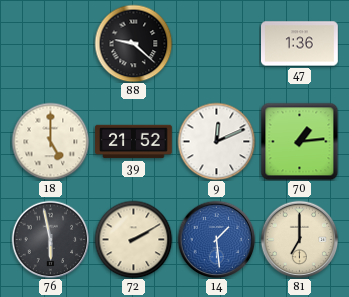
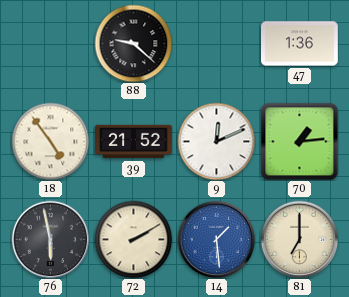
18: 5:00 -> 4:54
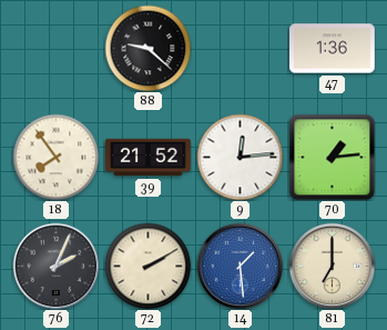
18: 4:54 -> 7:54
9: 12:11 -> 12:14
76: 5:58 -> 2:04
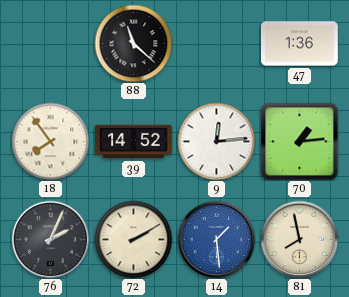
88: 9:22 -> 11:22
39: 21:52 -> 14:52
81: 7:00 -> 7:58
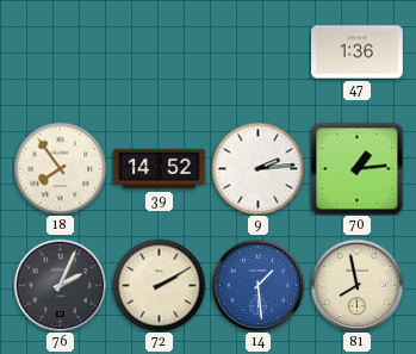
88: 11:22 -> none
9: 12:14 -> 2:14
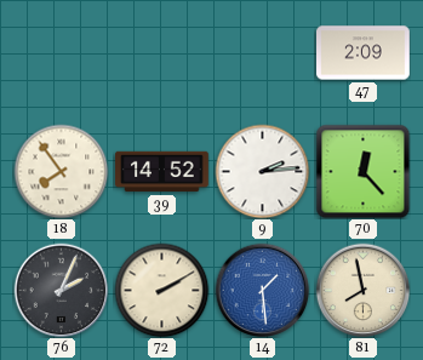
47: 1:36 -> 2:09
70: 1:14 -> 12:23
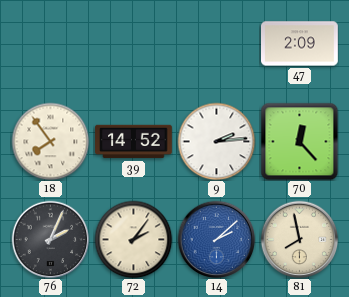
72: 2:10 -> 2:06
14: 1:29 -> 2:08
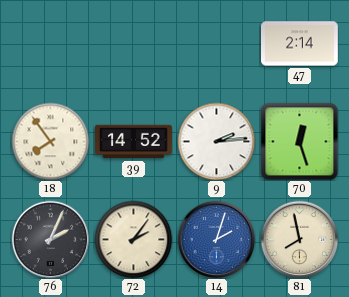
47: 2:09 -> 2:14
70: 12:23 -> 12:27
14: 2:08 -> 2:03
